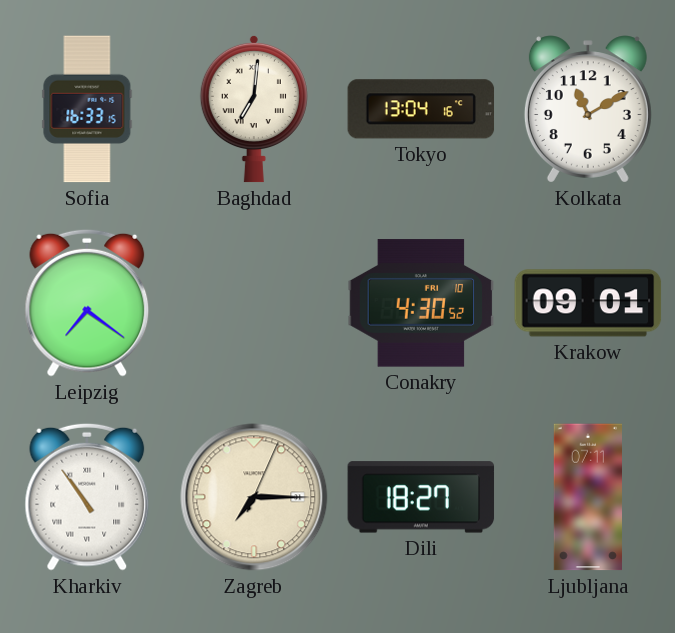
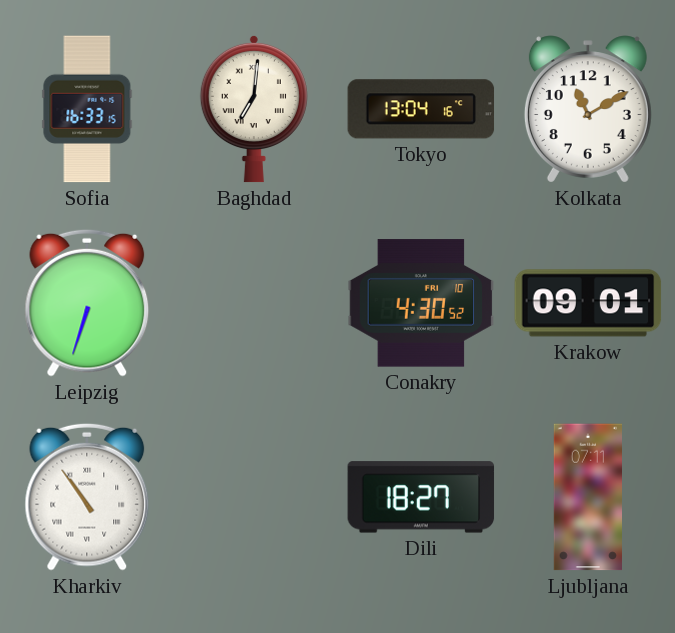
Leipzig: 7:21 -> 6:33
Zagreb: 7:15 -> none
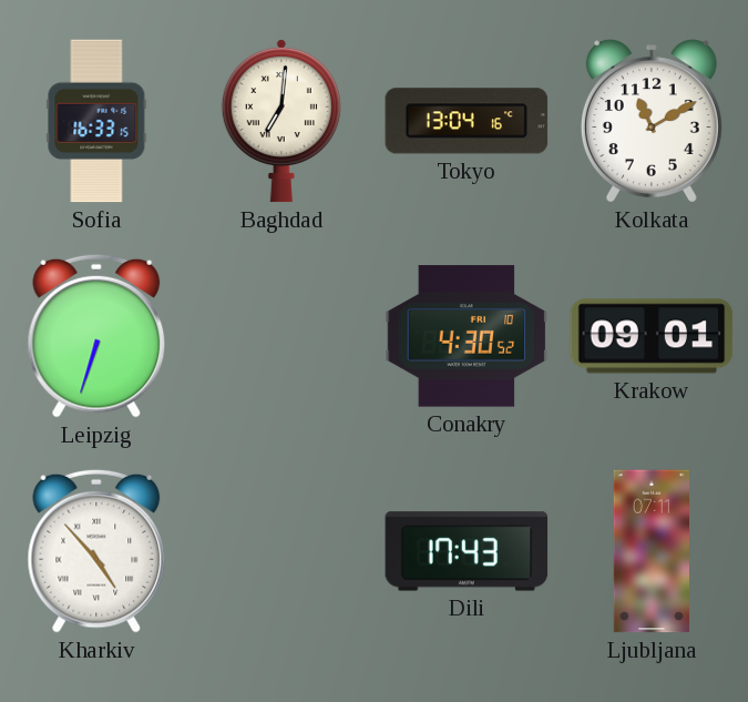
Kharkiv: 10:54 -> 4:53
Dili: 18:27 -> 17:43
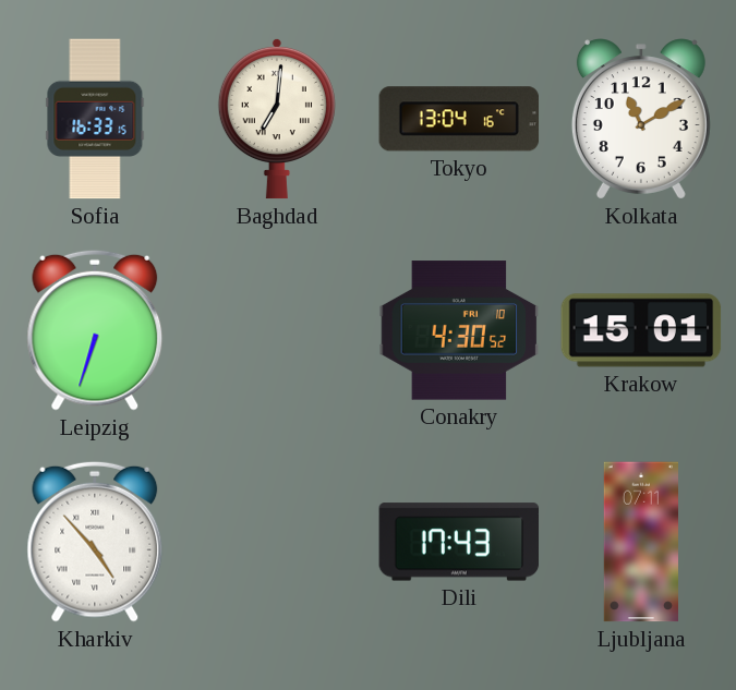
Krakow: 09:01 -> 15:01
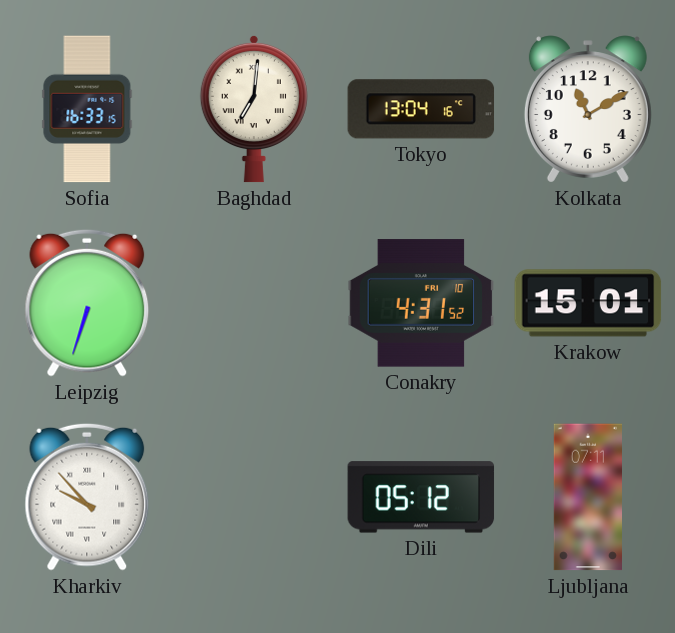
Conakry: 4:30 -> 4:31
Kharkiv: 4:53 -> 9:53
Dili: 17:43 -> 05:12
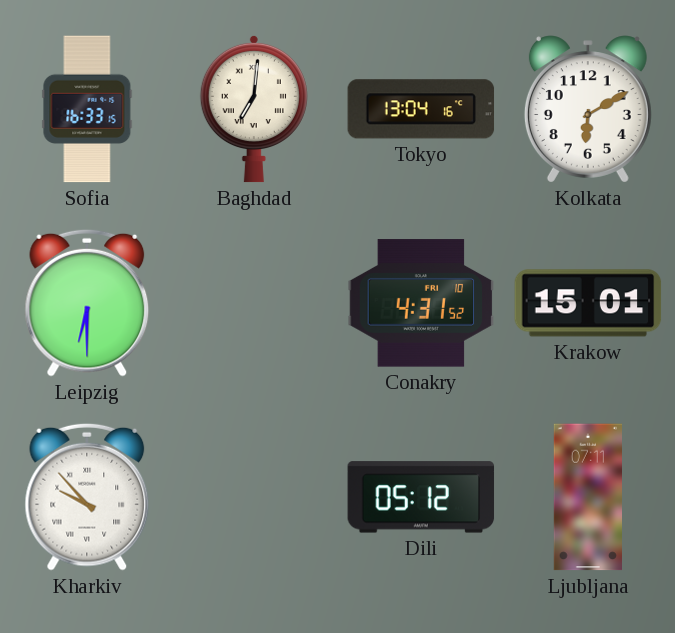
Kolkata: 11:10 -> 6:10
Leipzig: 6:33 -> 6:30
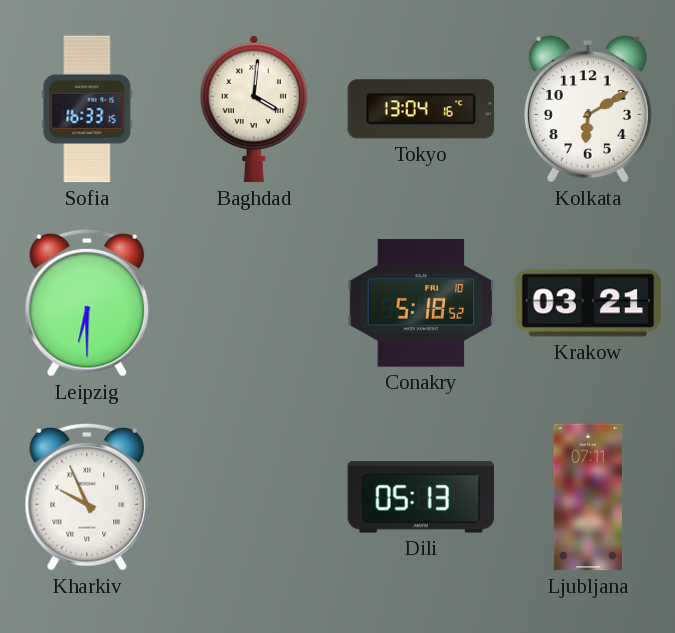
Baghdad: 7:01 -> 4:01
Conakry: 4:31 -> 5:18
Krakow: 15:01 -> 03:21
Kharkiv: 9:53 -> 9:56
Dili: 05:12 -> 05:13
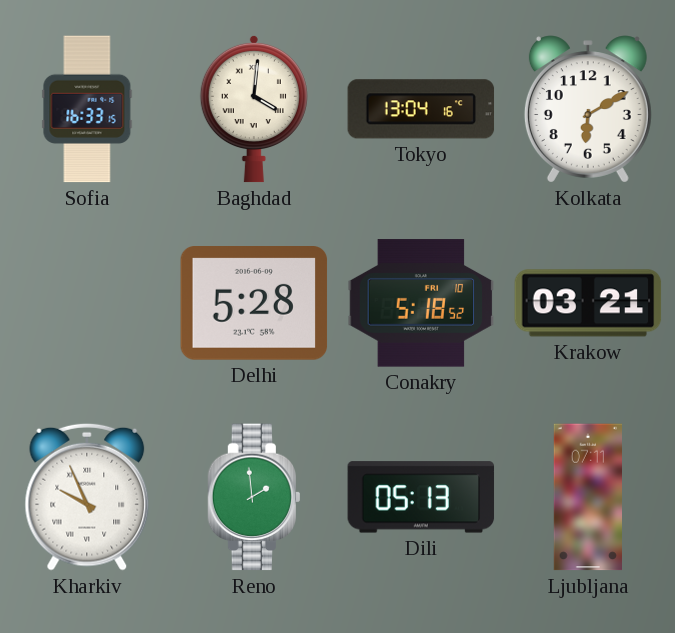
Leipzig: 6:30 -> none
Delhi: none -> 5:28
Reno: none -> 1:59
